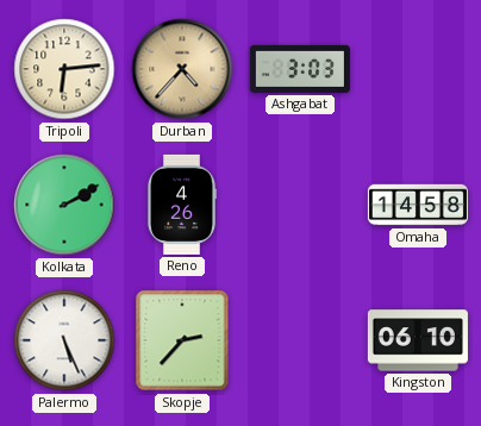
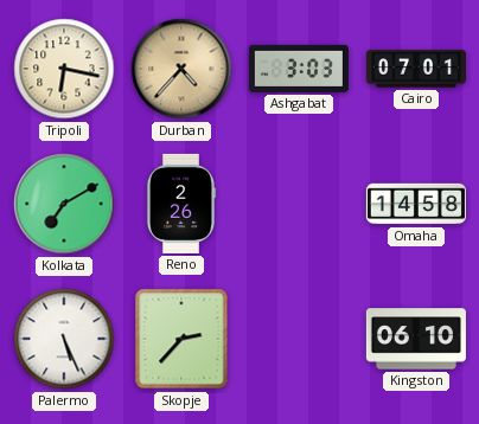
Tripoli: 6:14 -> 6:17
Cairo: none -> 07:01
Kolkata: 2:10 -> 7:10
Reno: 4:26 -> 2:26
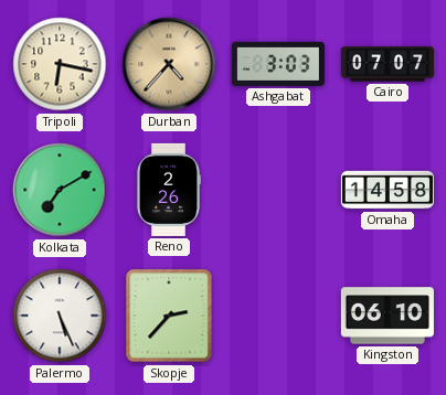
Cairo: 07:01 -> 07:07
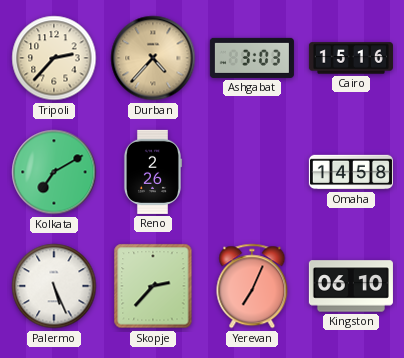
Tripoli: 6:17 -> 2:37
Cairo: 07:07 -> 15:16
Yerevan: none -> 7:04
